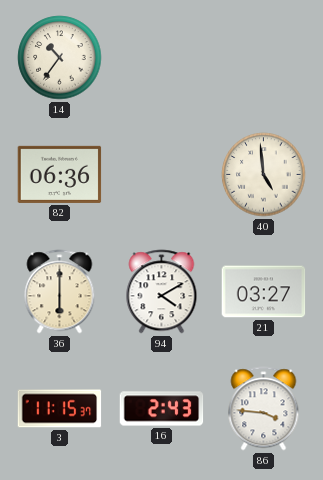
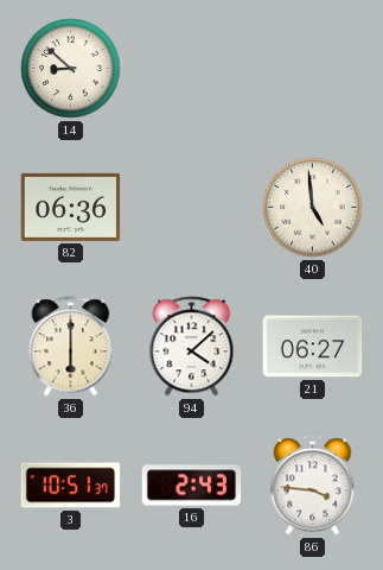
14: 10:36 -> 8:52
94: 4:10 -> 4:08
21: 03:27 -> 06:27
3: 11:15 -> 10:51
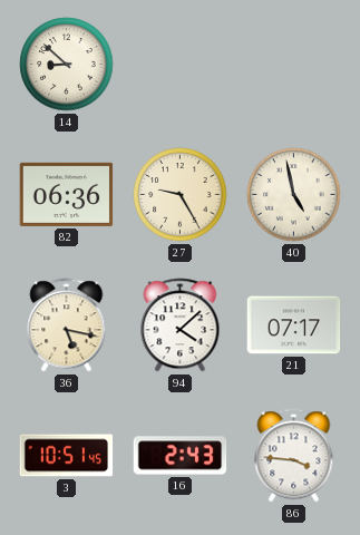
27: none -> 9:25
40: 4:59 -> 4:58
36: 6:00 -> 5:17
21: 06:27 -> 07:17
3: 10:51:37 -> 10:51:45
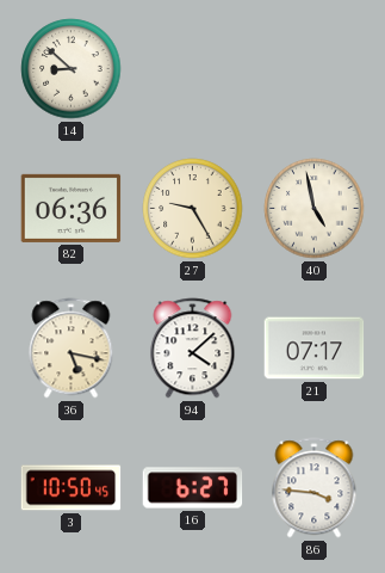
3: 10:51 -> 10:50
16: 2:43 -> 6:27
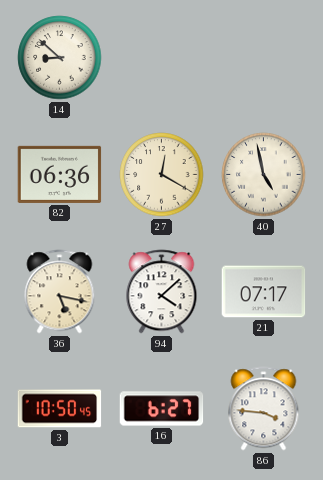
27: 9:25 -> 12:20
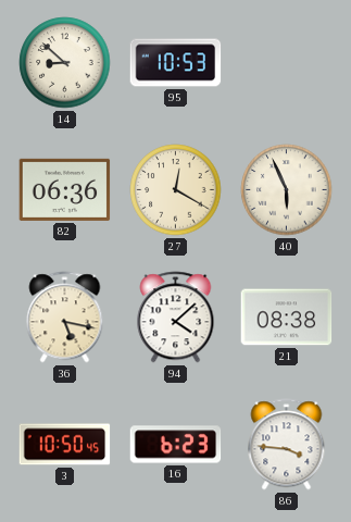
95: none -> 10:53
40: 4:58 -> 5:56
21: 07:17 -> 08:38
16: 6:27 -> 6:23
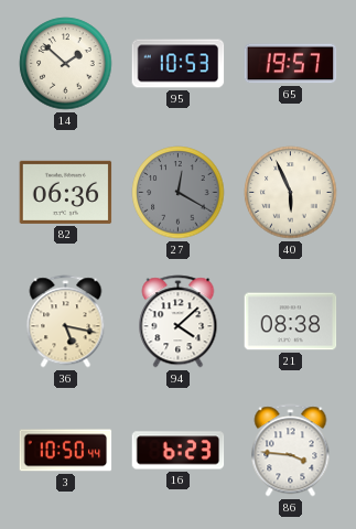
14: 8:52 -> 1:52
65: none -> 19:57
27 dial: cream -> grey
3: 10:50:45 -> 10:50:44
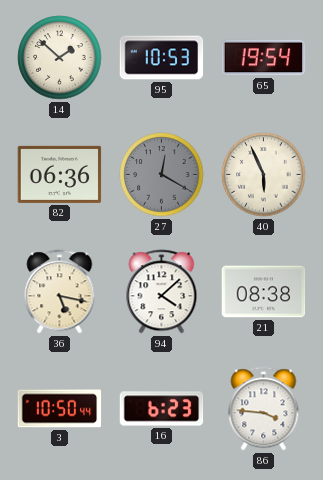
65: 19:57 -> 19:54
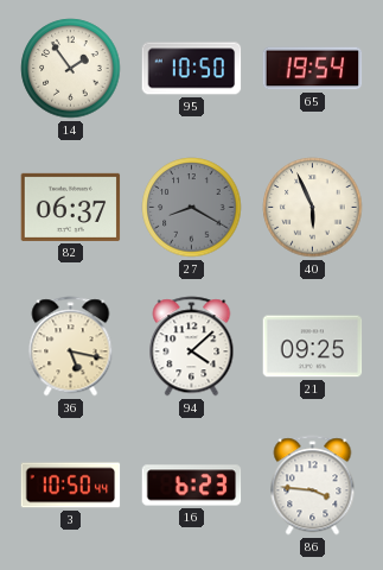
14: 1:52 -> 1:54
95: 10:53 -> 10:50
82: 06:36 -> 06:37
27: 12:20 -> 8:20
21: 08:38 -> 09:25
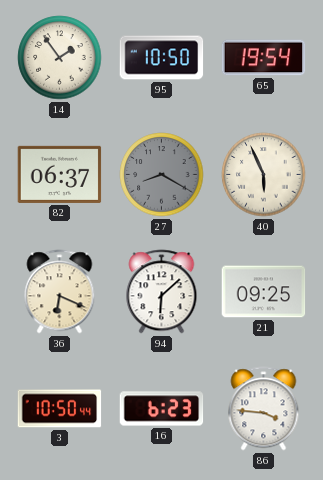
36: 5:17 -> 6:19
94: 4:08 -> 6:08
